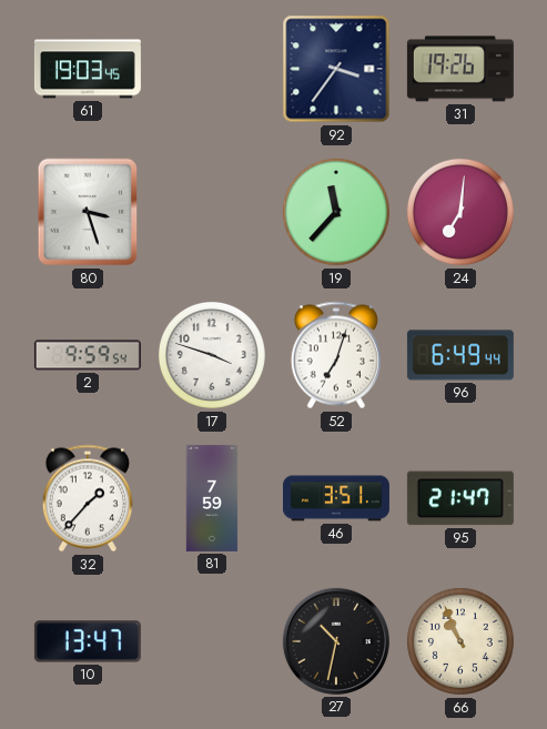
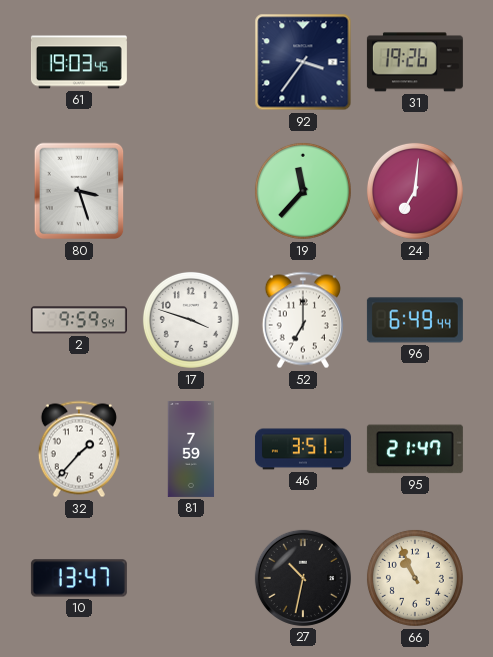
52: 7:03 -> 7:00
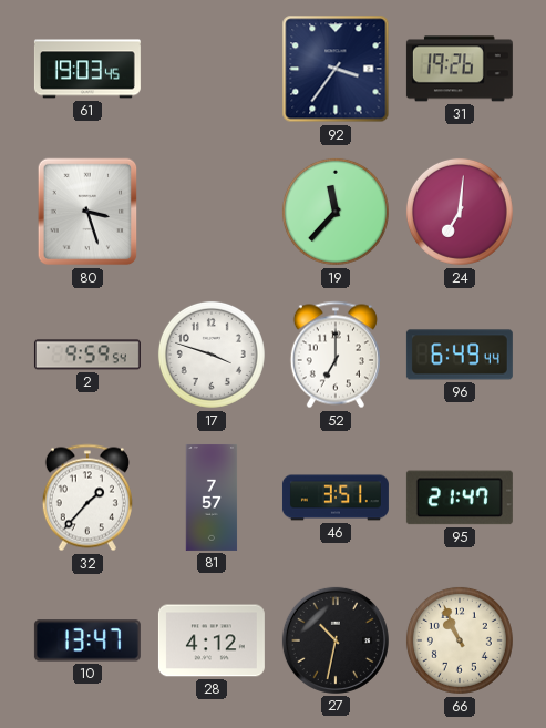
81: 7:59 -> 7:57
28: none -> 4:12
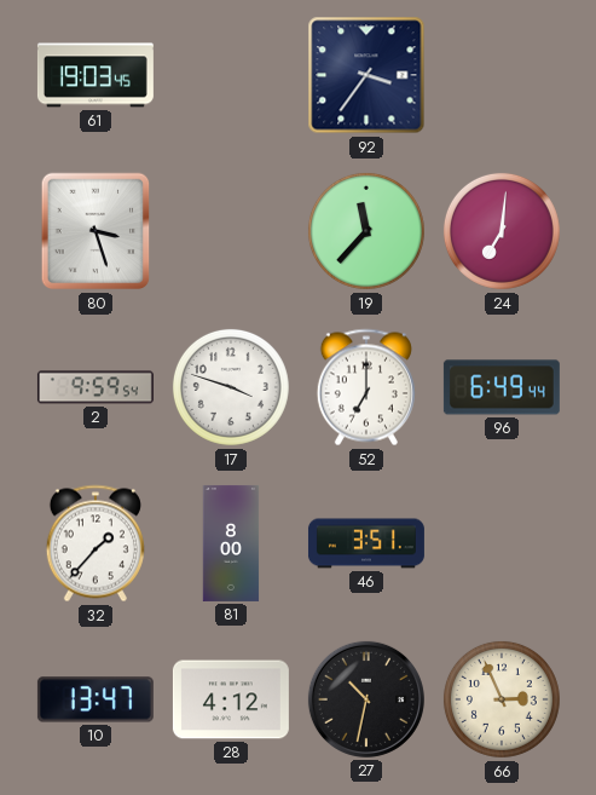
31: 19:26 -> none
81: 7:57 -> 8:00
95: 21:47 -> none
66: 10:56 -> 2:56
